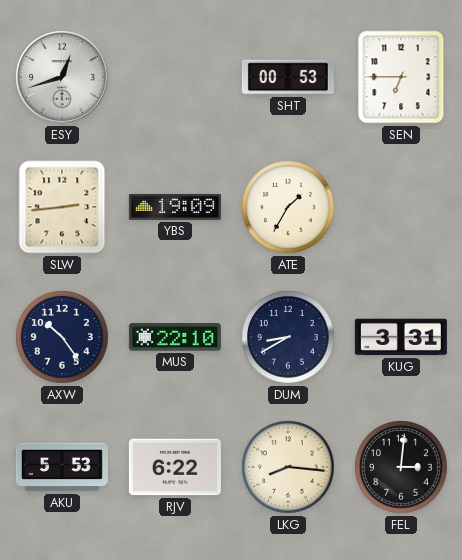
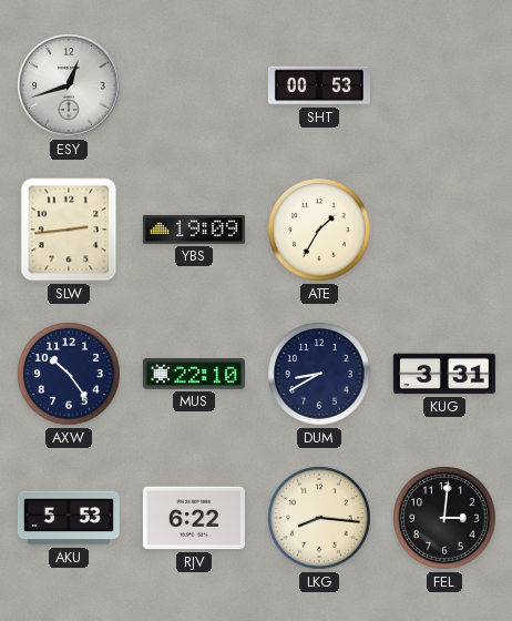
SEN: 6:45 -> none
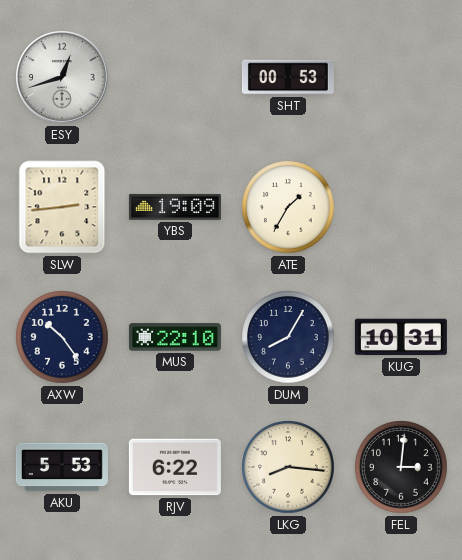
DUM: 8:40 -> 8:05
KUG: 3:31 -> 10:31
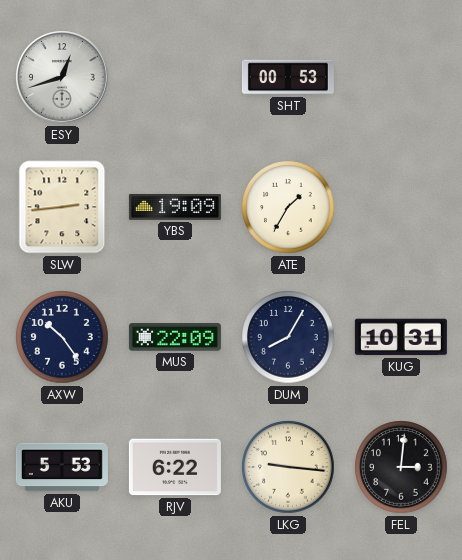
MUS: 22:10 -> 22:09
LKG: 8:16 -> 9:16
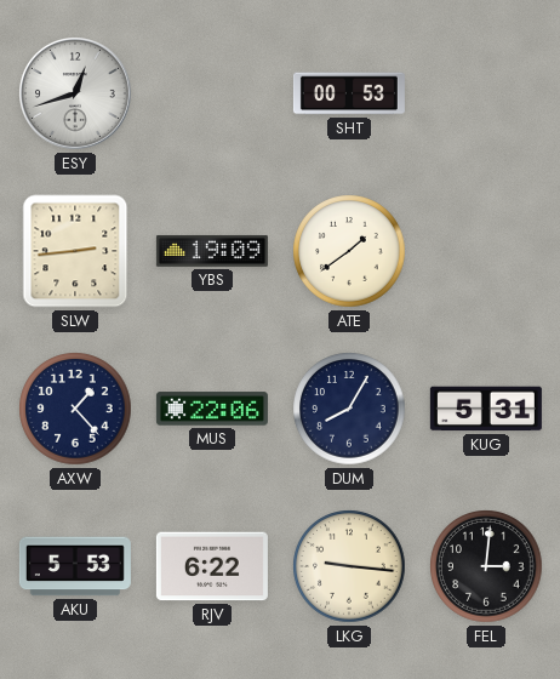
ATE: 1:35 -> 1:39
AXW: 10:24 -> 1:23
MUS: 22:09 -> 22:06
KUG: 10:31 -> 5:31
